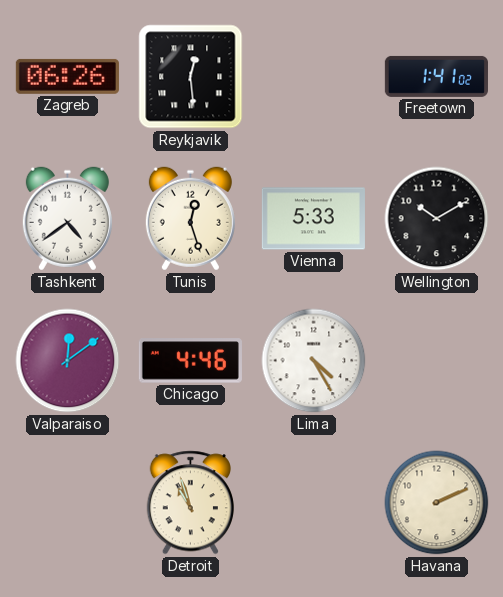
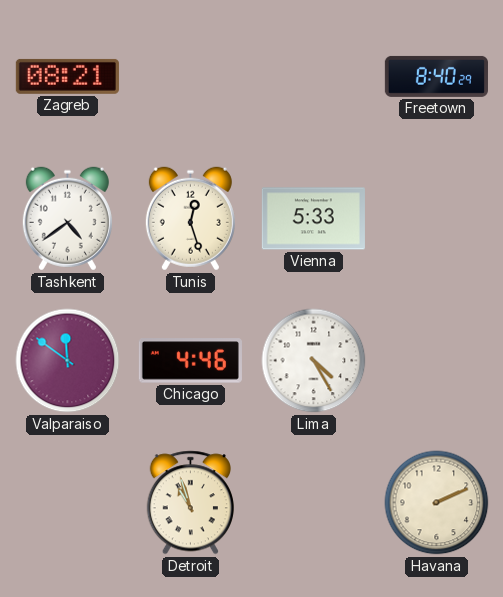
Zagreb: 06:26 -> 08:21
Reykjavik: 12:29 -> none
Freetown: 1:41 -> 8:40
Wellington: 10:10 -> none
Valparaiso: 12:09 -> 11:51
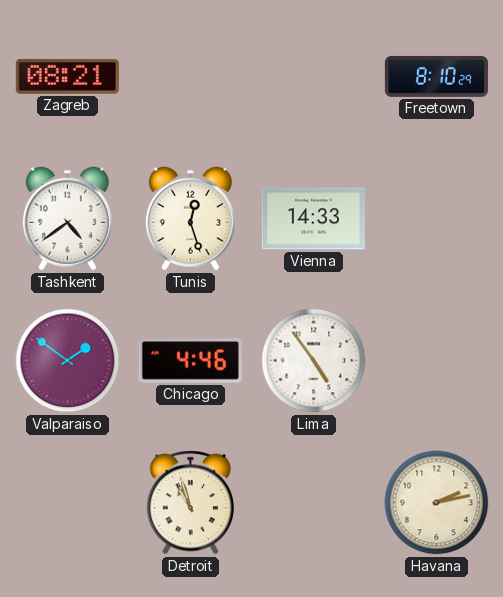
Freetown: 8:40 -> 8:10
Vienna: 5:33 -> 14:33
Valparaiso: 11:51 -> 1:51
Lima: 4:25 -> 4:54
Havana: 2:11 -> 2:13
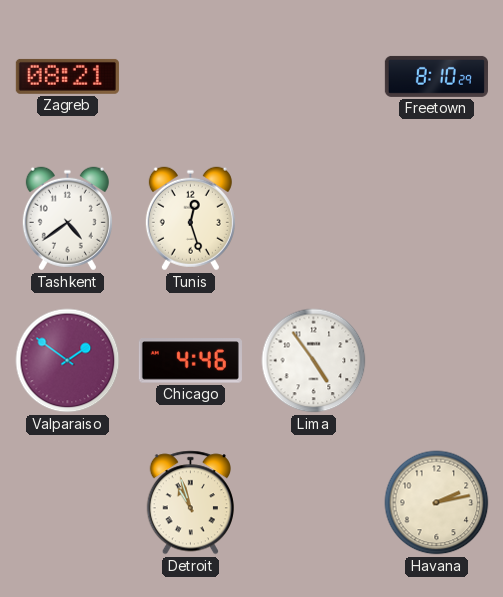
Vienna: 14:33 -> none
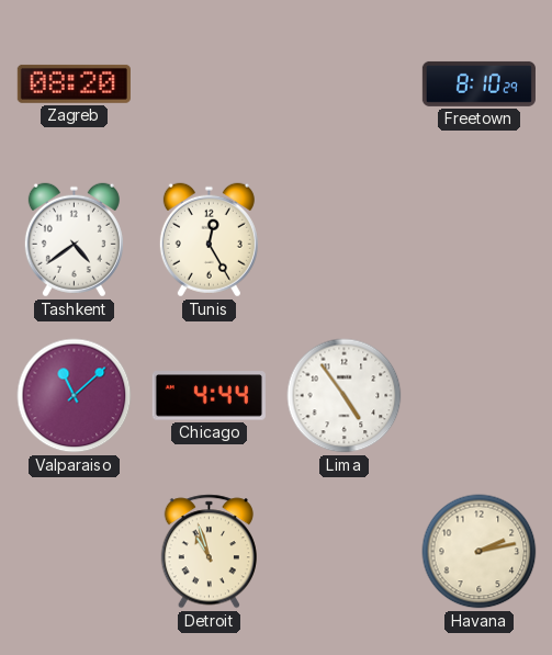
Zagreb: 08:21 -> 08:20
Tunis: 12:27 -> 12:25
Valparaiso: 1:51 -> 11:08
Chicago: 4:46 -> 4:44
